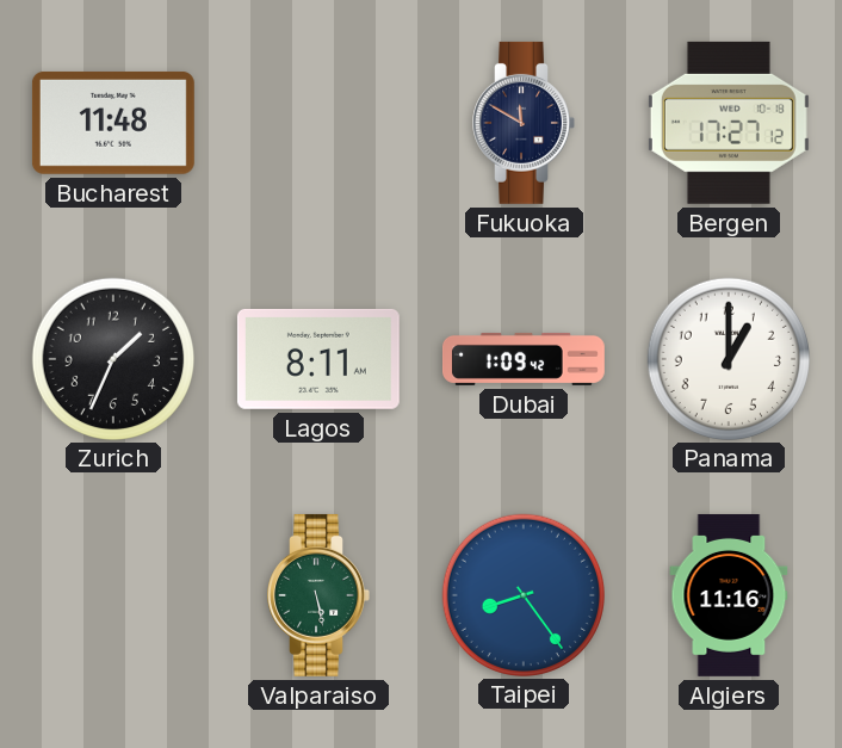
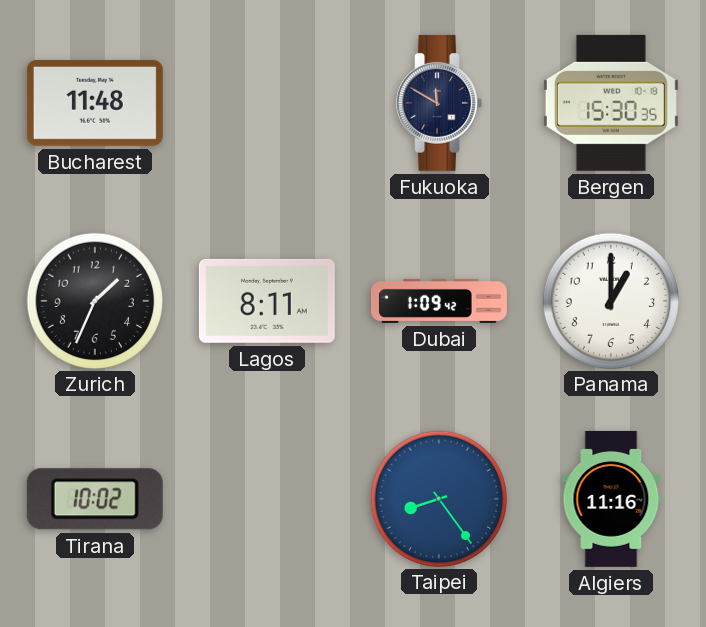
Bergen: 17:27 -> 15:30
Tirana: none -> 10:02
Valparaiso: 5:28 -> none
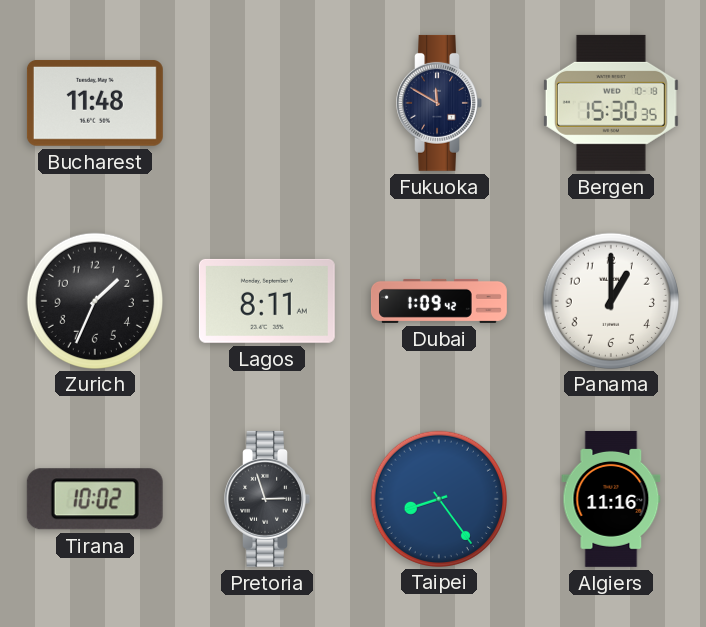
Pretoria: none -> 2:57
